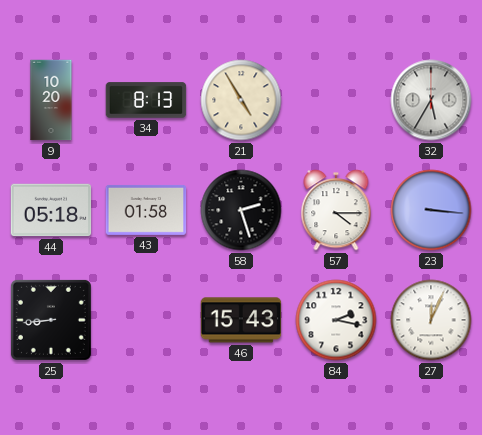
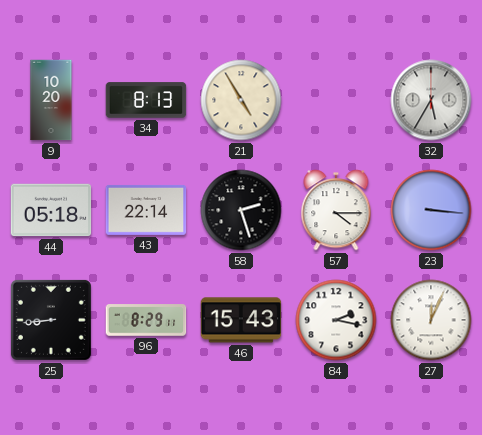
43: 01:58 -> 22:14
96: none -> 8:29
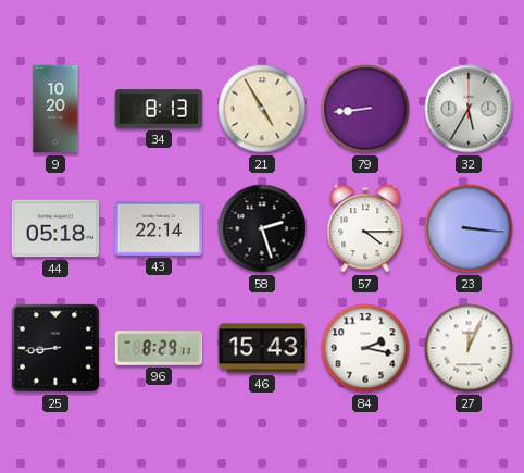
79: none -> 8:44
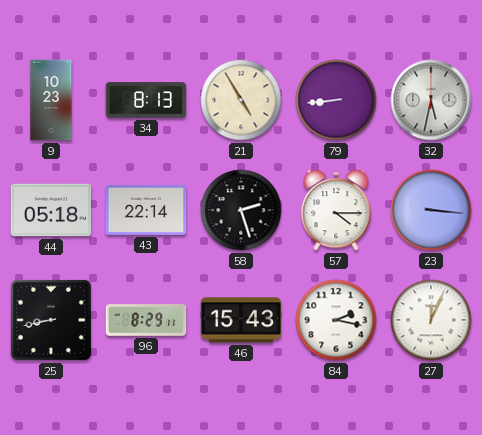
9: 10:20 -> 10:23
32: 5:35 -> 5:32
25: 8:44 -> 8:43
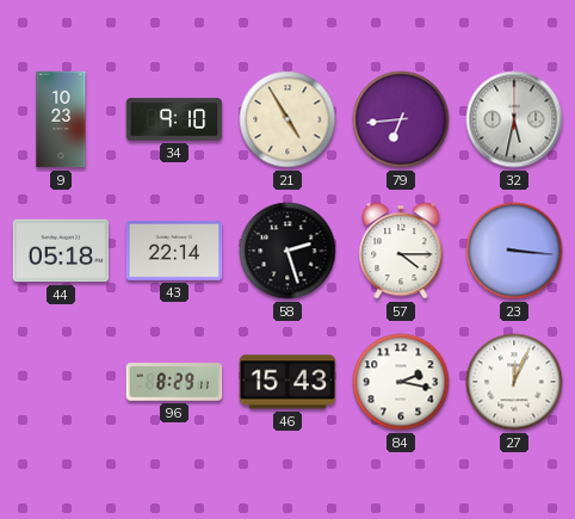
34: 8:13 -> 9:10
79: 8:44 -> 6:44
25: 8:43 -> none
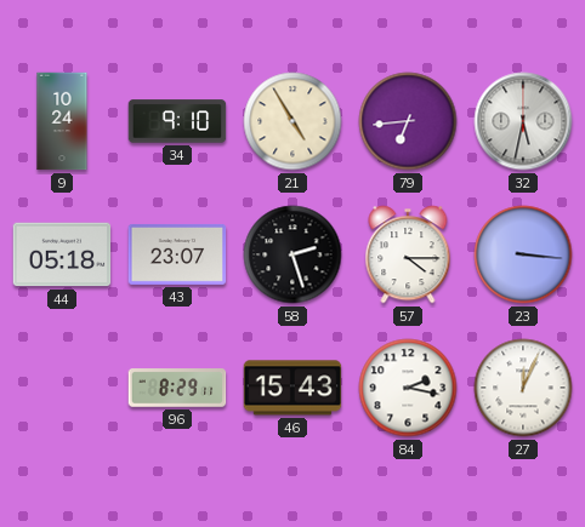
9: 10:23 -> 10:24
43: 22:14 -> 23:07
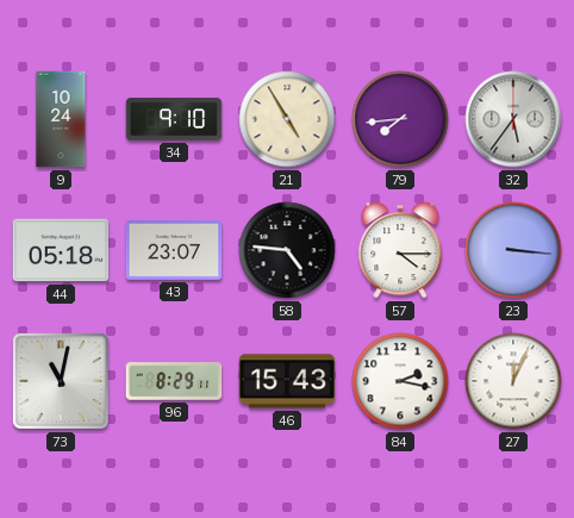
79: 6:44 -> 7:44
32: 5:32 -> 5:36
58: 2:27 -> 4:46
73: none -> 11:02
